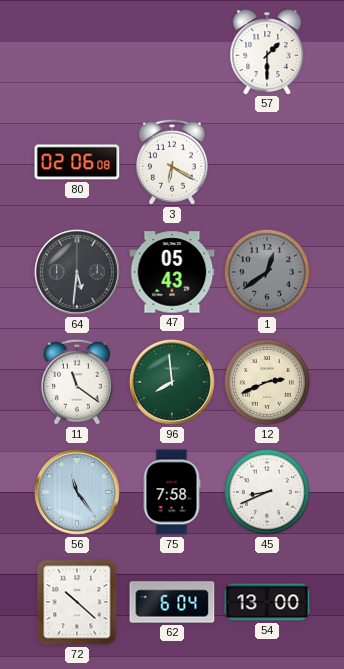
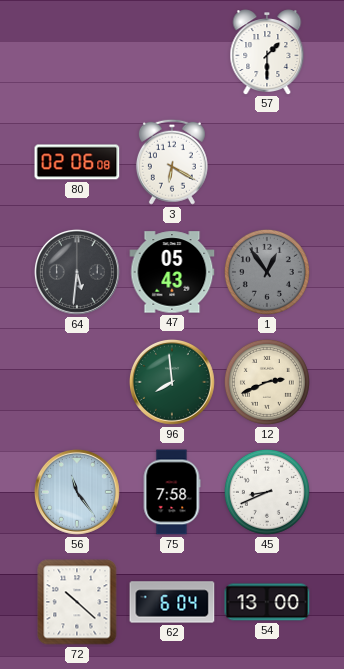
1: 12:39 -> 12:54
11: 11:21 -> none
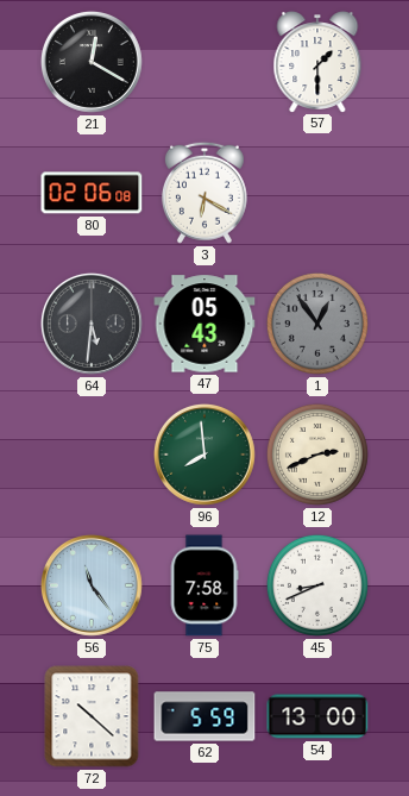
21: none -> 12:20
62: 6:04 -> 5:59
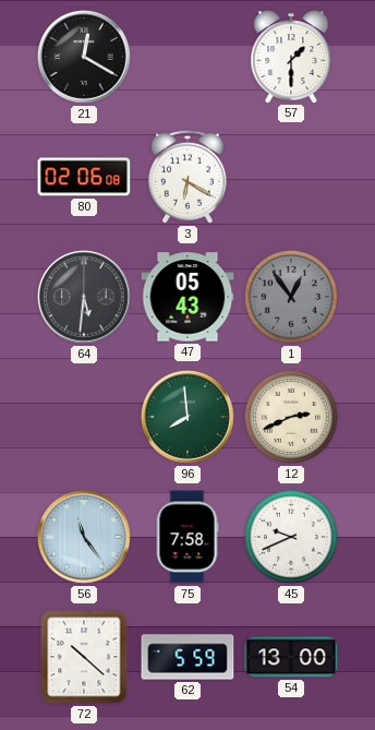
45: 8:41 -> 9:41
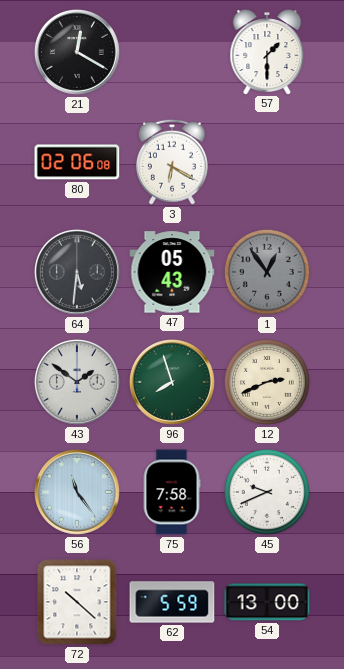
43: none -> 1:51
96: 7:59 -> 7:57
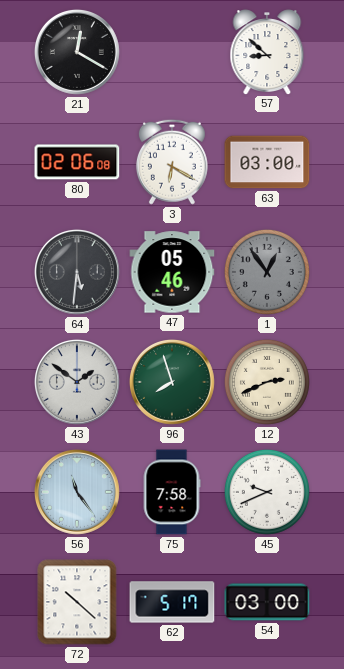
57: 1:30 -> 8:52
63: none -> 03:00
47: 05:43 -> 05:46
62: 5:59 -> 5:17
54: 13:00 -> 03:00
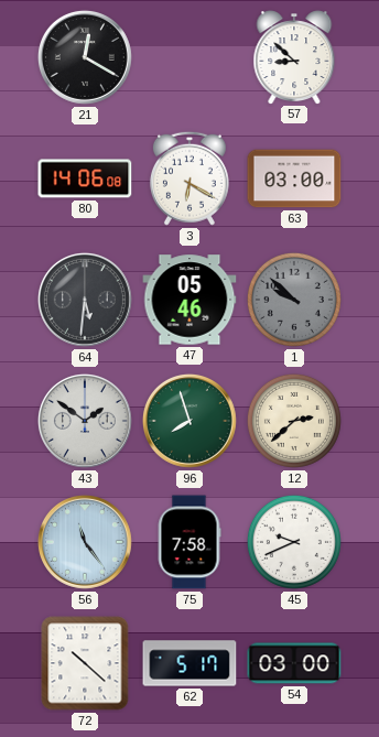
80: 02:06 -> 14:06
1: 12:54 -> 9:52
12: 2:41 -> 2:38
